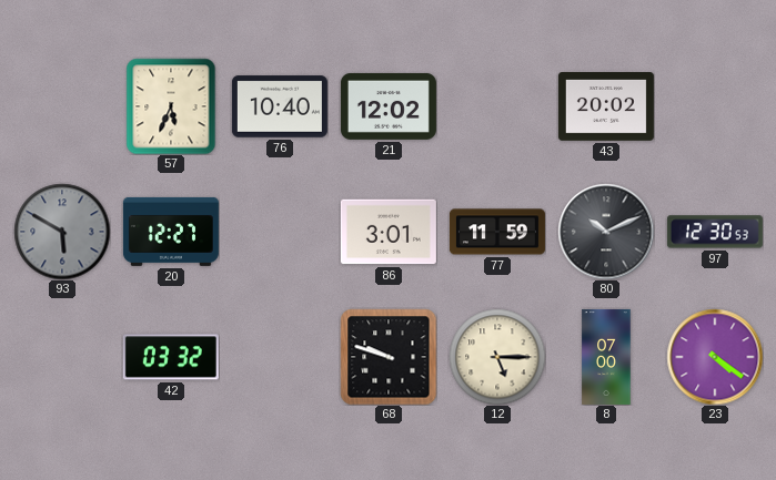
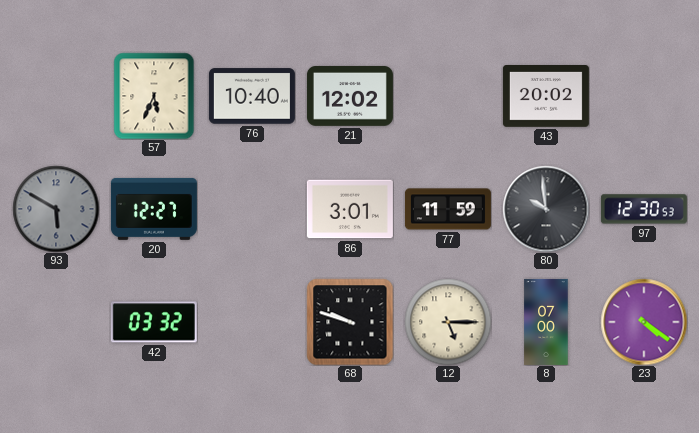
80: 10:11 -> 9:59
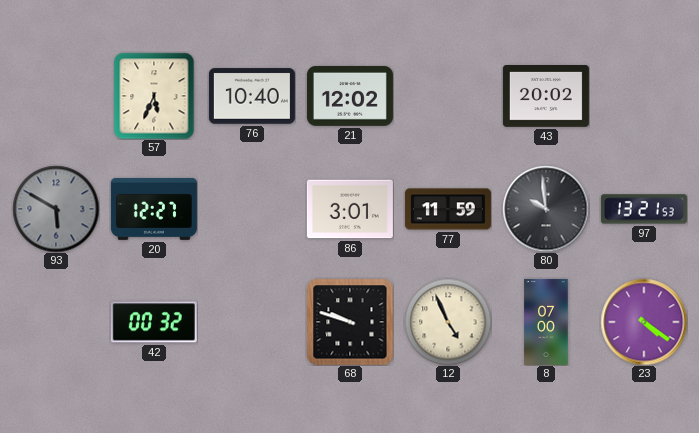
97: 12:30 -> 13:21
42: 03:32 -> 00:32
12: 5:15 -> 4:56
